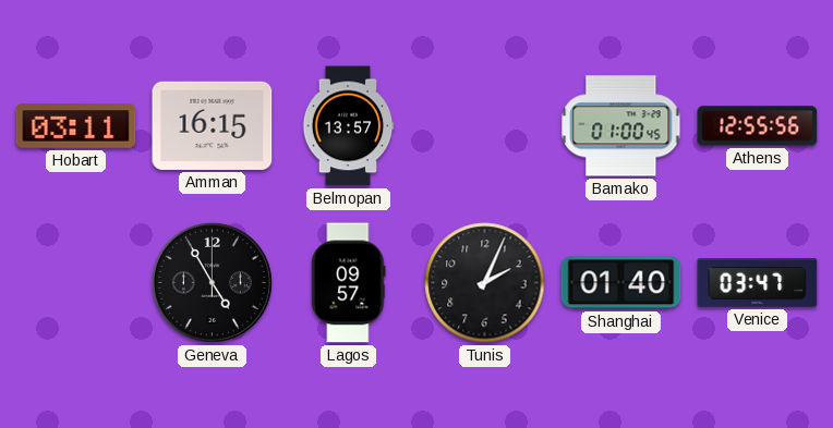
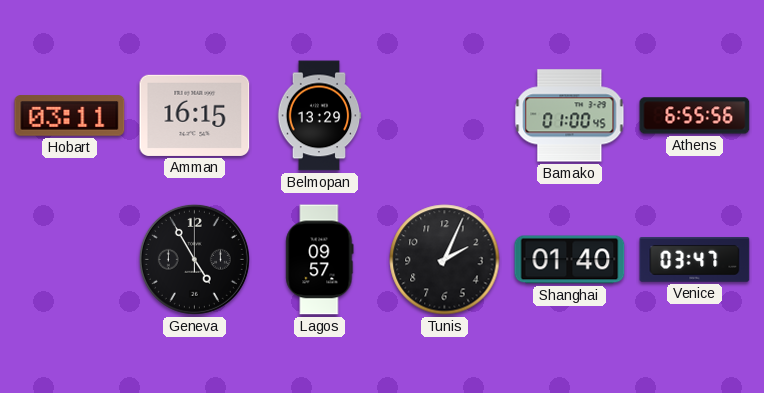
Belmopan: 13:57 -> 13:29
Athens: 12:55 -> 6:55
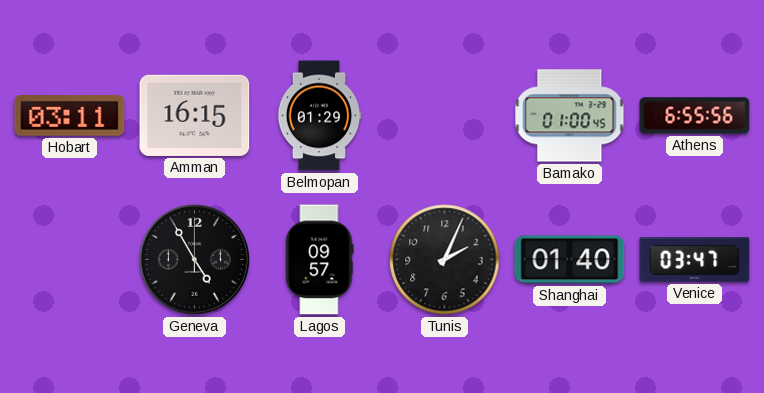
Belmopan: 13:29 -> 01:29
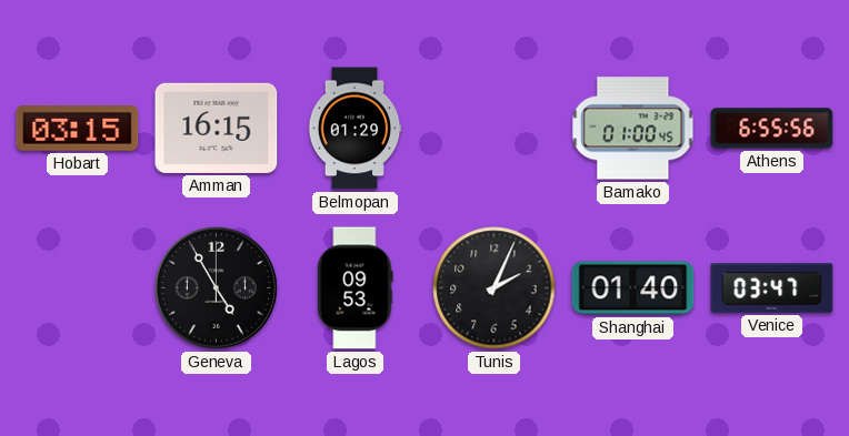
Hobart: 03:11 -> 03:15
Lagos: 09:57 -> 09:53
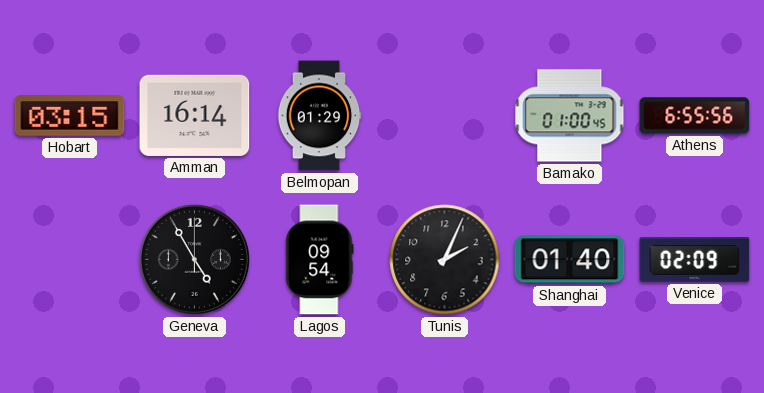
Amman: 16:15 -> 16:14
Lagos: 09:53 -> 09:54
Venice: 03:47 -> 02:09
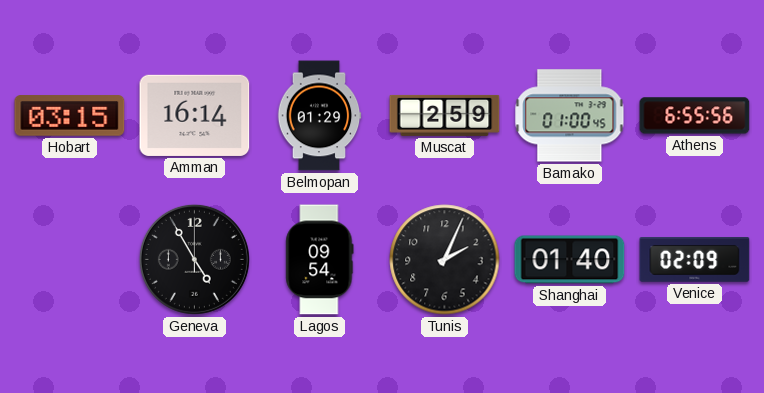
Muscat: none -> 2:59
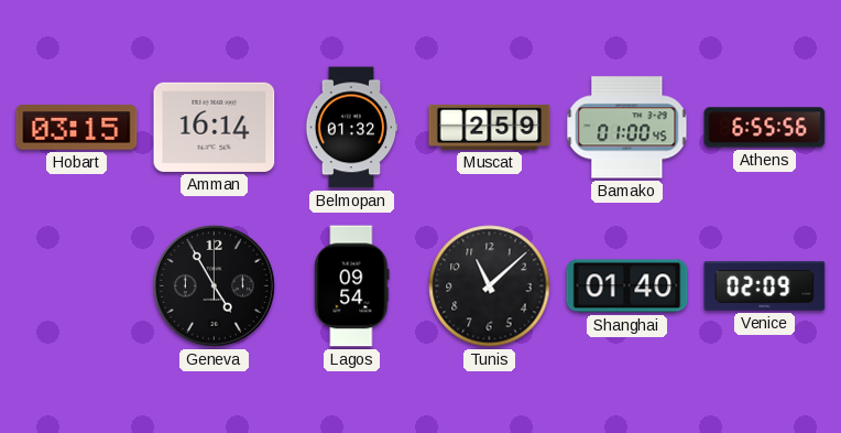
Belmopan: 01:29 -> 01:32
Tunis: 2:04 -> 11:08
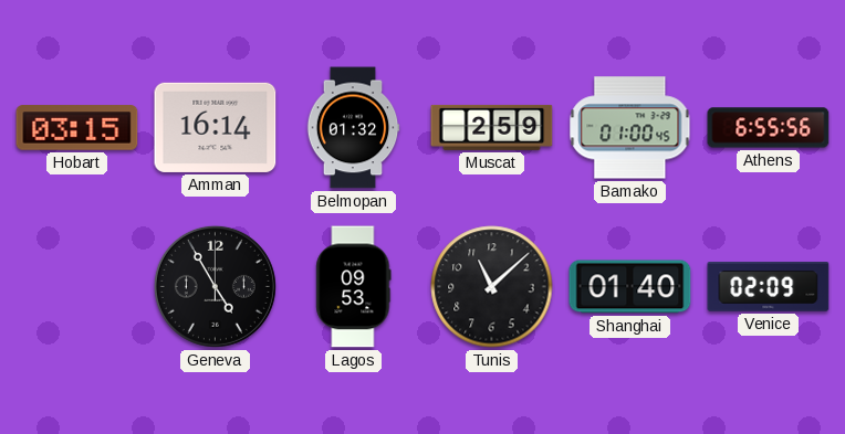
Lagos: 09:54 -> 09:53
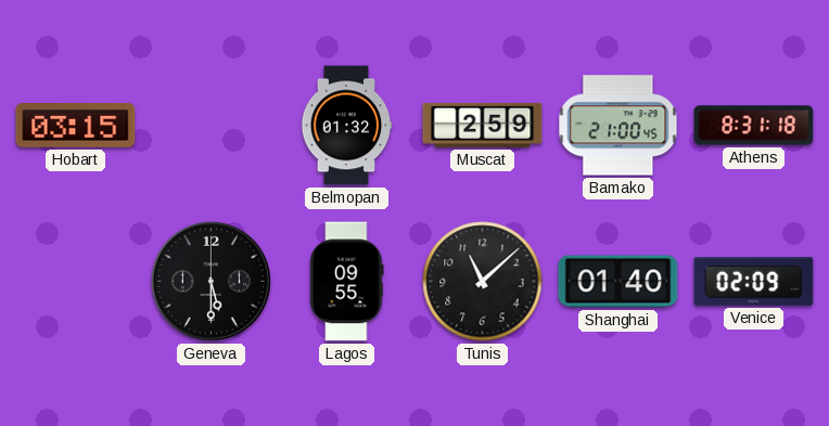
Amman: 16:14 -> none
Bamako: 01:00 -> 21:00
Athens: 6:55 -> 8:31
Geneva: 4:55 -> 5:30
Lagos: 09:53 -> 09:55
